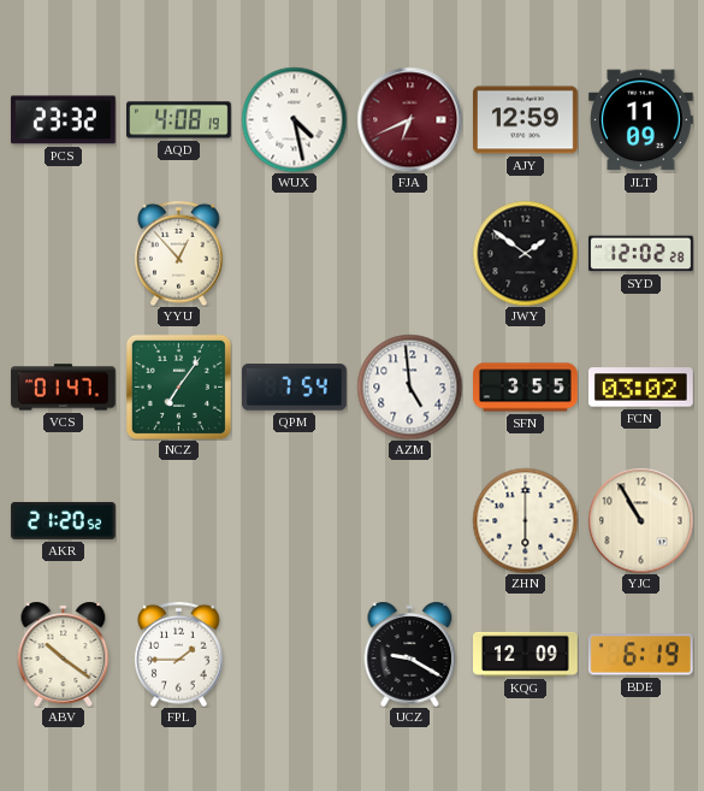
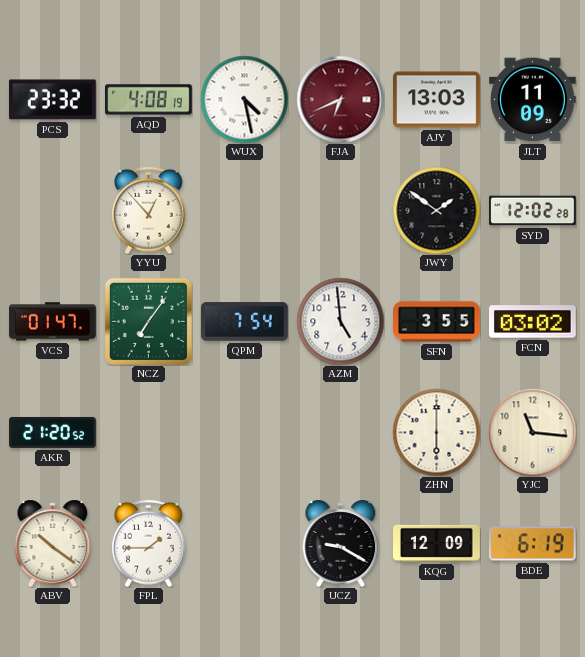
AJY: 12:59 -> 13:03
YJC: 10:55 -> 11:16
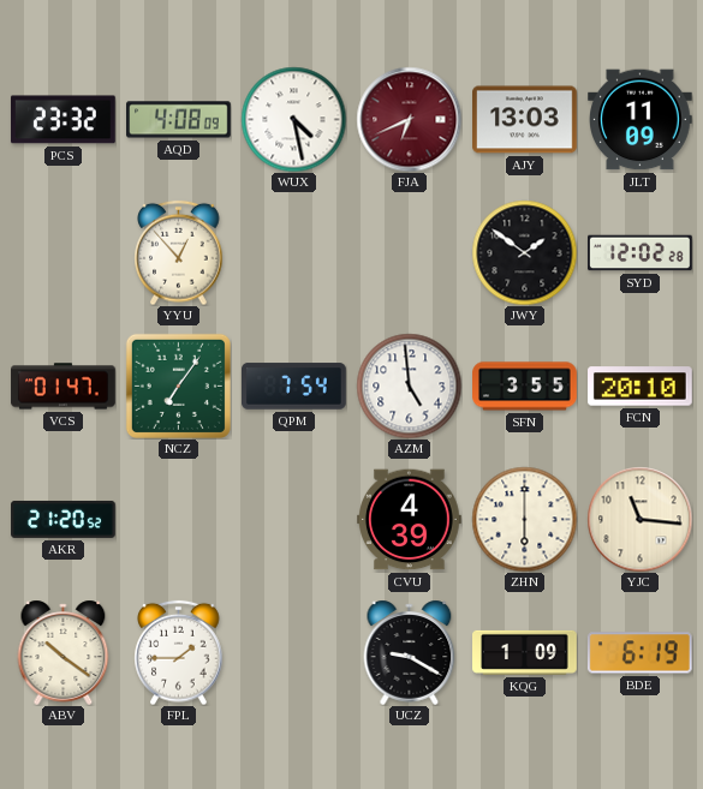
AQD: 4:08:19 -> 4:08:09
FCN: 03:02 -> 20:10
CVU: none -> 4:39
KQG: 12:09 -> 1:09
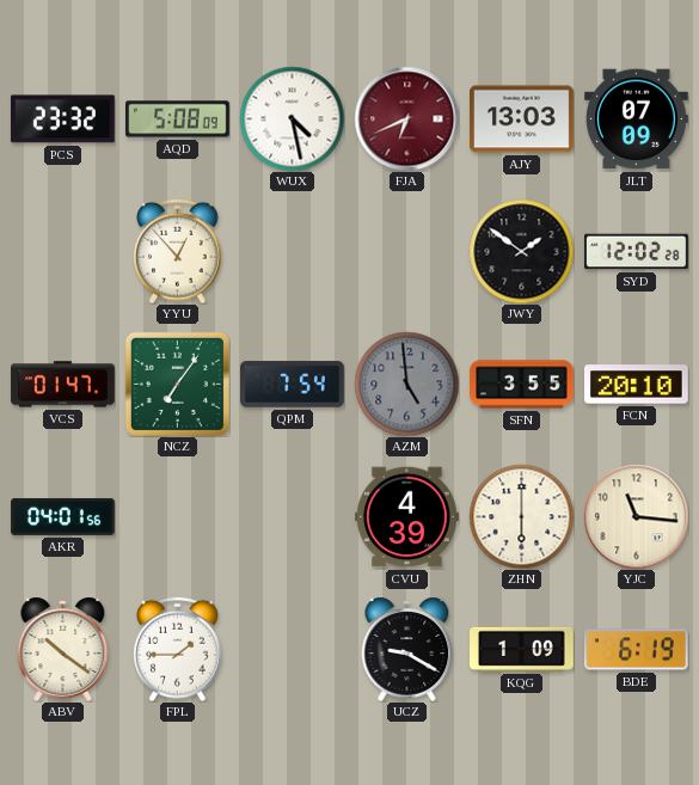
AQD: 4:08 -> 5:08
JLT: 11:09 -> 07:09
AZM dial: white -> grey
AKR: 21:20 -> 04:01
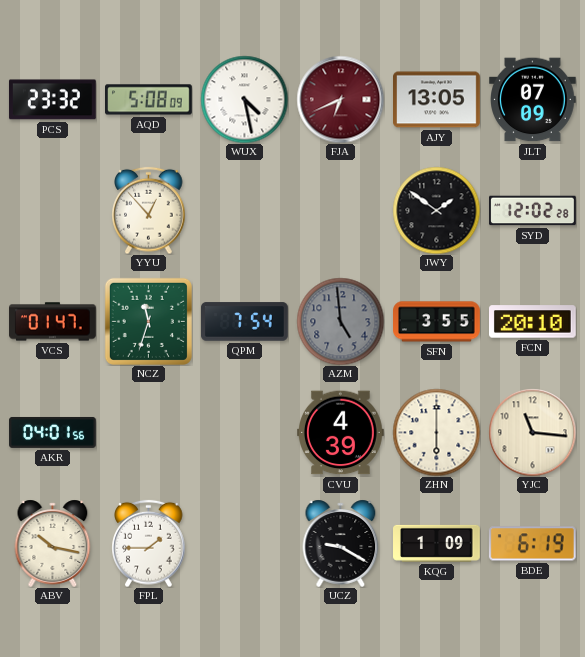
AJY: 13:03 -> 13:05
NCZ: 7:06 -> 11:33
ABV: 10:21 -> 10:17
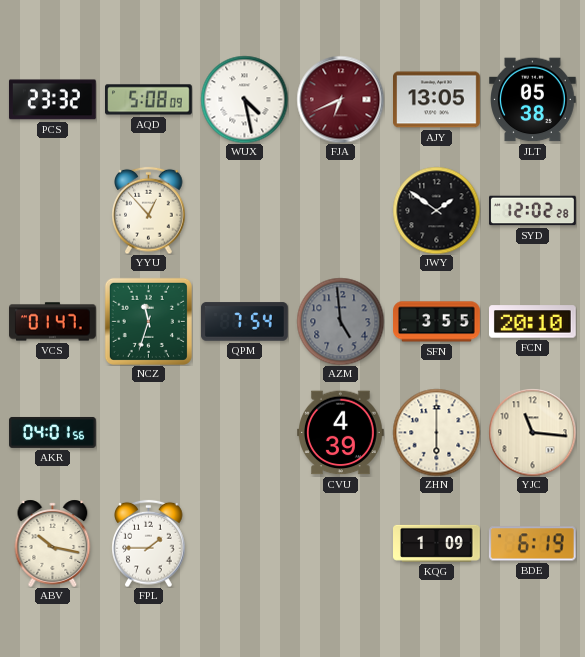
JLT: 07:09 -> 05:38
UCZ: 9:20 -> none
